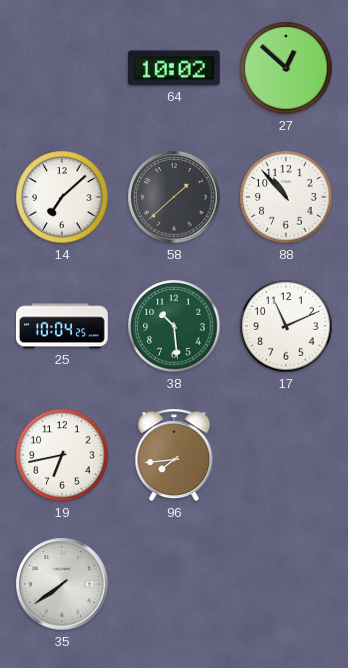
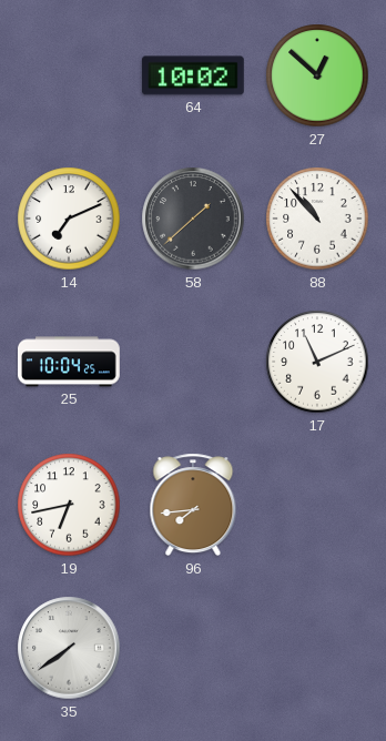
14: 7:08 -> 7:11
38: 10:29 -> none
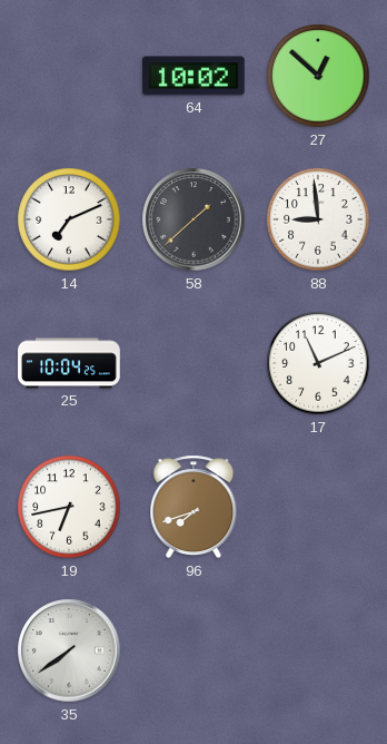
88: 10:53 -> 8:59
96: 7:44 -> 7:42
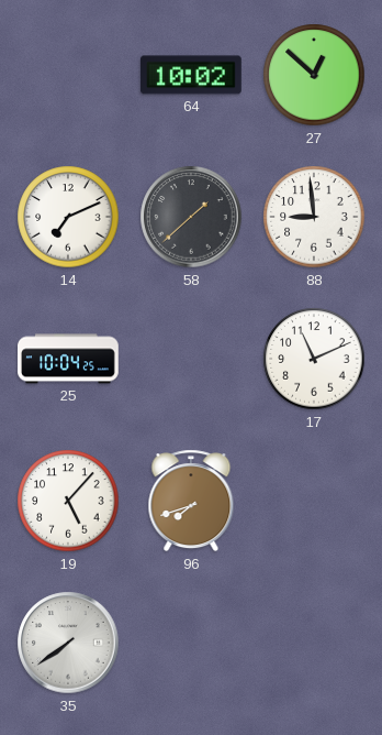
19: 6:43 -> 5:07
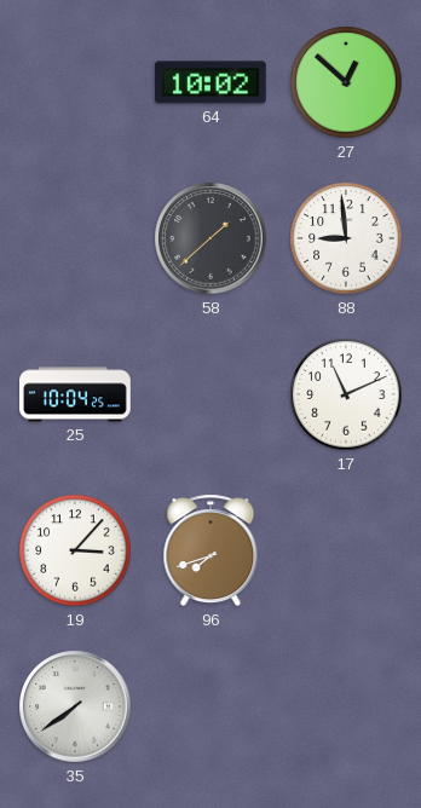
14: 7:11 -> none
19: 5:07 -> 3:07
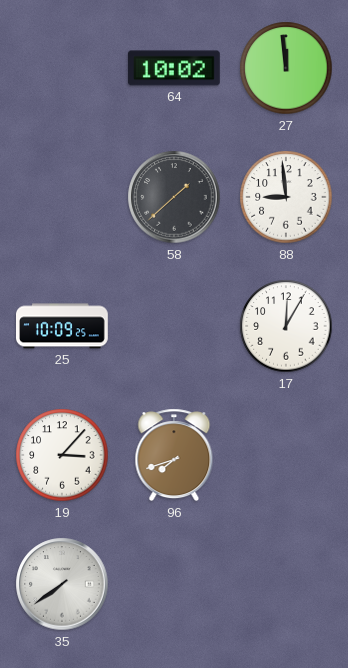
27: 12:52 -> 11:59
25: 10:04 -> 10:09
17: 11:11 -> 12:05
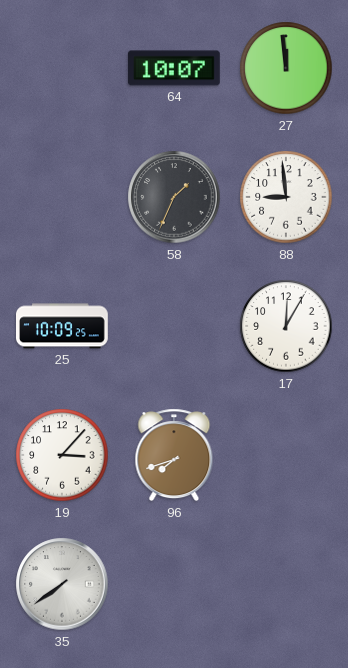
64: 10:02 -> 10:07
58: 1:38 -> 1:34
